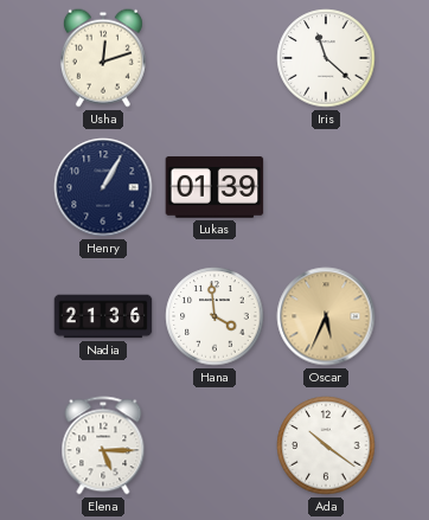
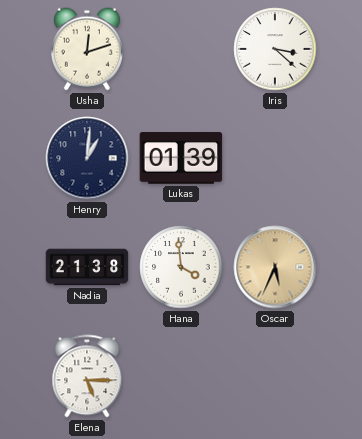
Iris: 11:22 -> 3:22
Henry: 1:05 -> 1:01
Nadia: 21:36 -> 21:38
Ada: 10:21 -> none
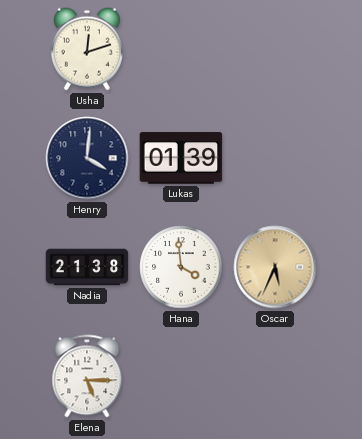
Iris: 3:22 -> none
Henry: 1:01 -> 4:01
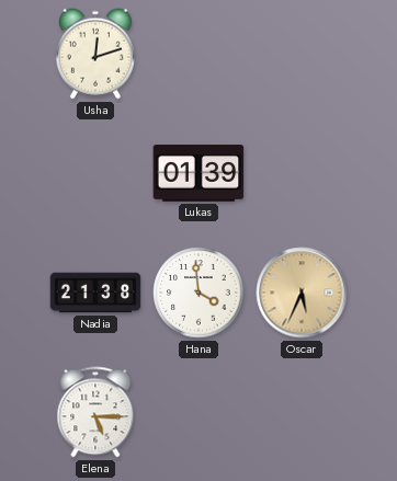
Henry: 4:01 -> none
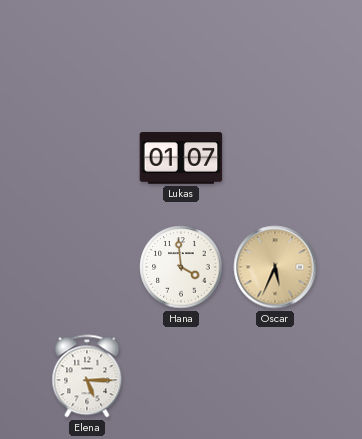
Usha: 12:12 -> none
Lukas: 01:39 -> 01:07
Nadia: 21:38 -> none
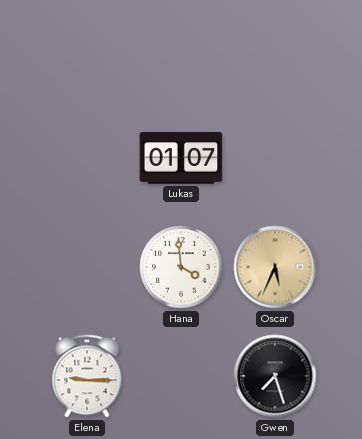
Elena: 5:15 -> 9:15
Gwen: none -> 7:27
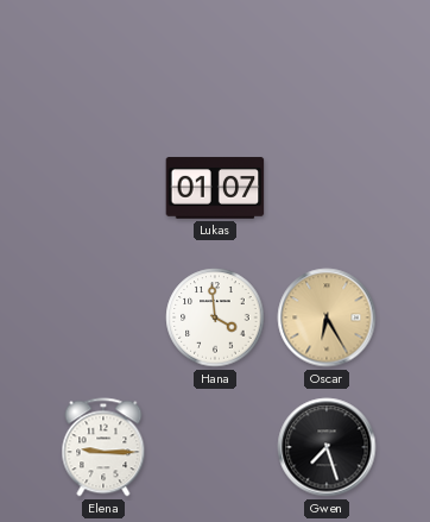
Oscar: 5:34 -> 6:25
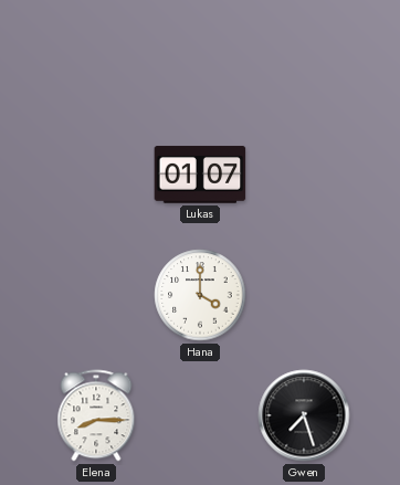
Hana: 3:59 -> 4:00
Oscar: 6:25 -> none
Elena: 9:15 -> 8:15
